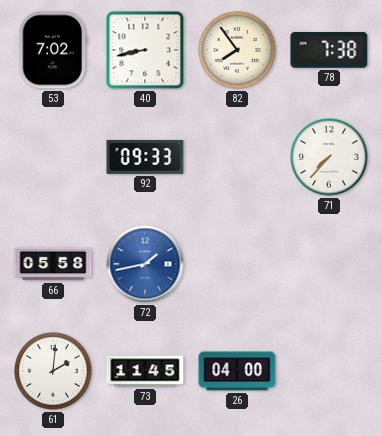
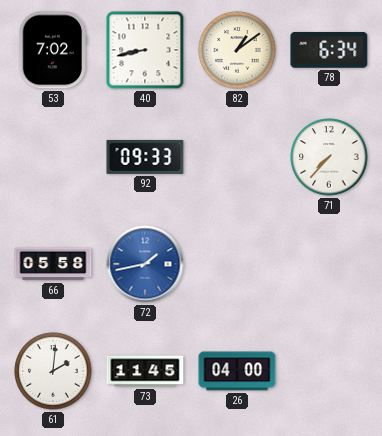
82: 7:54 -> 1:09
78: 7:38 -> 6:34
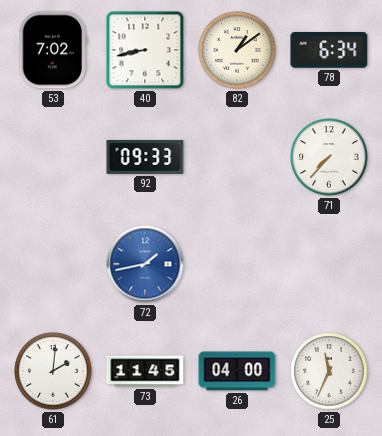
66: 05:58 -> none
25: none -> 11:34
